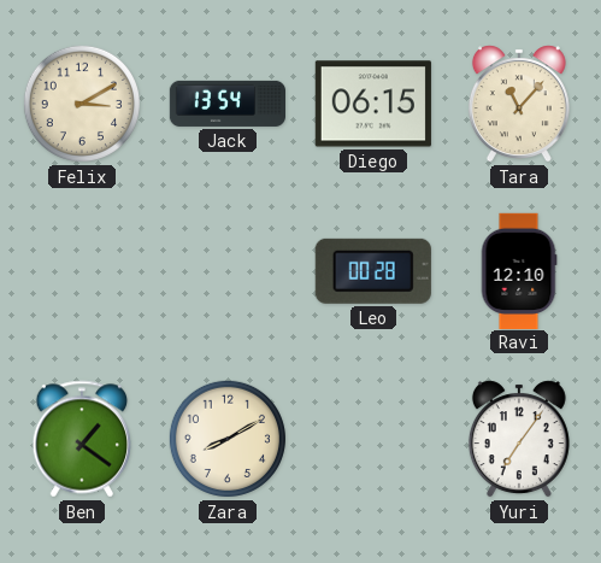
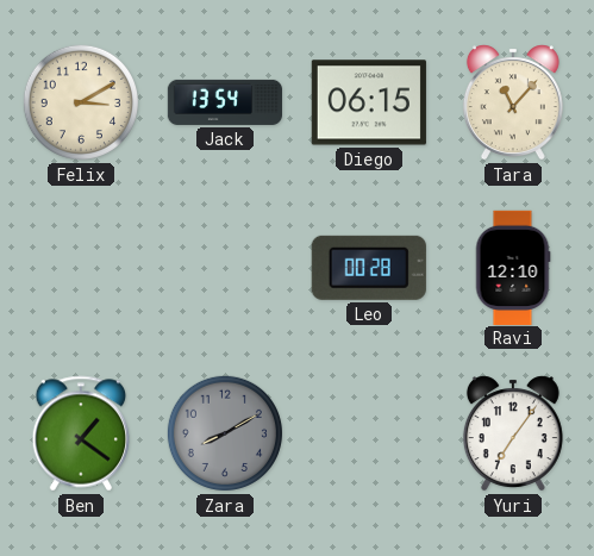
Zara dial: cream -> grey
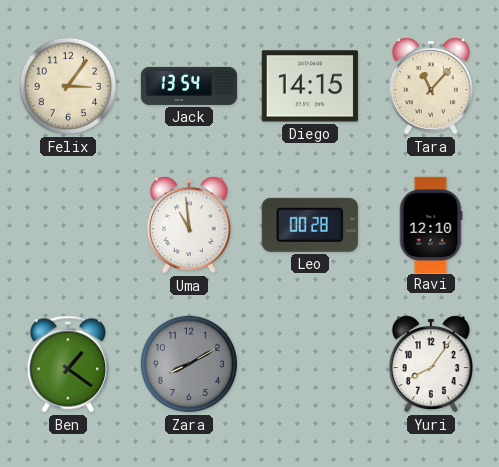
Felix: 3:10 -> 3:06
Diego: 06:15 -> 14:15
Uma: none -> 10:59
Yuri: 7:06 -> 8:06
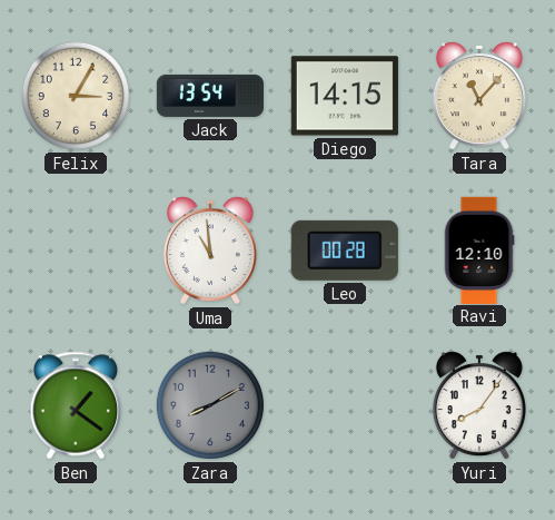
Felix: 3:06 -> 3:05
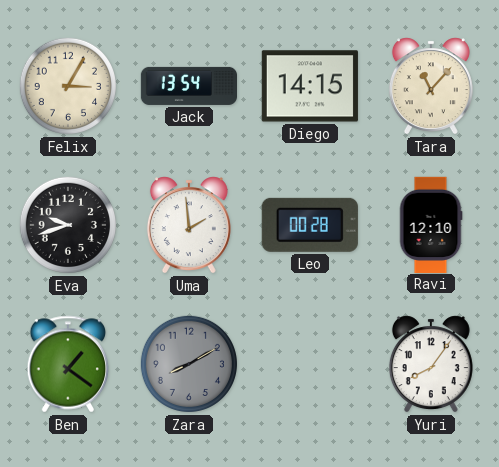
Eva: none -> 9:42
Uma: 10:59 -> 1:59
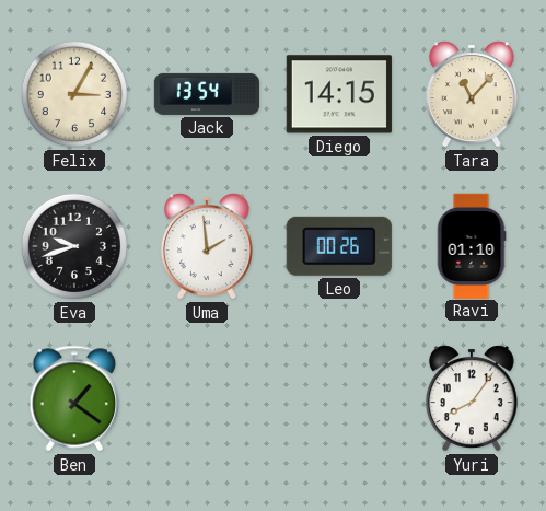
Leo: 00:28 -> 00:26
Ravi: 12:10 -> 01:10
Zara: 8:10 -> none
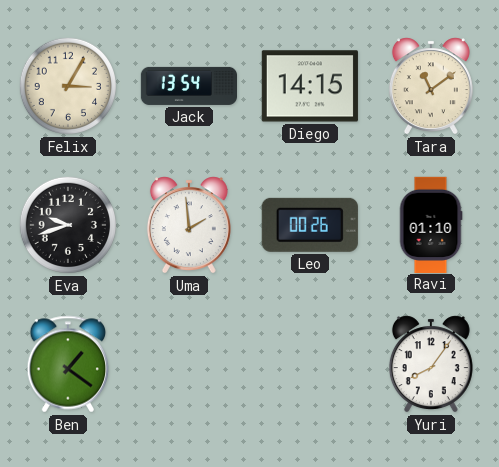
Tara: 11:07 -> 11:09
